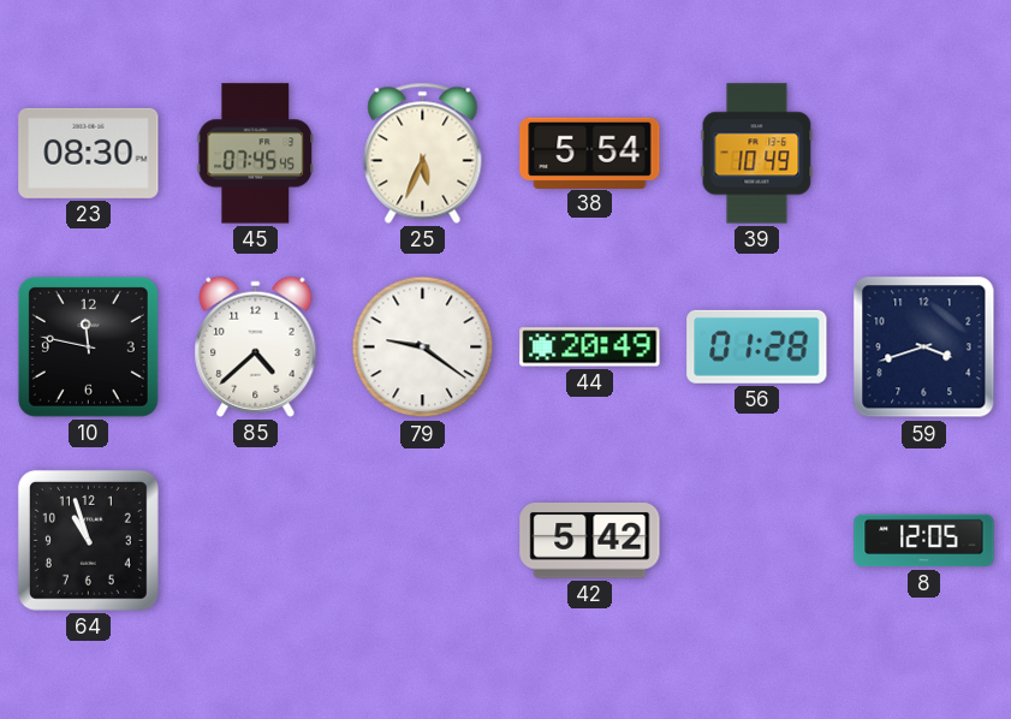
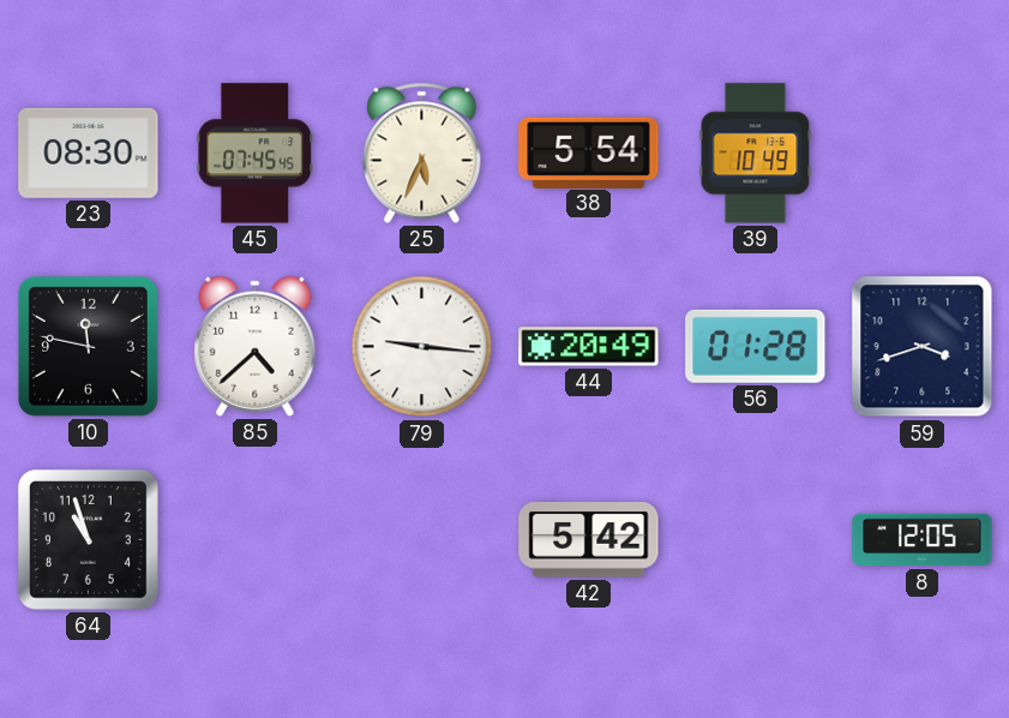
79: 9:21 -> 9:16
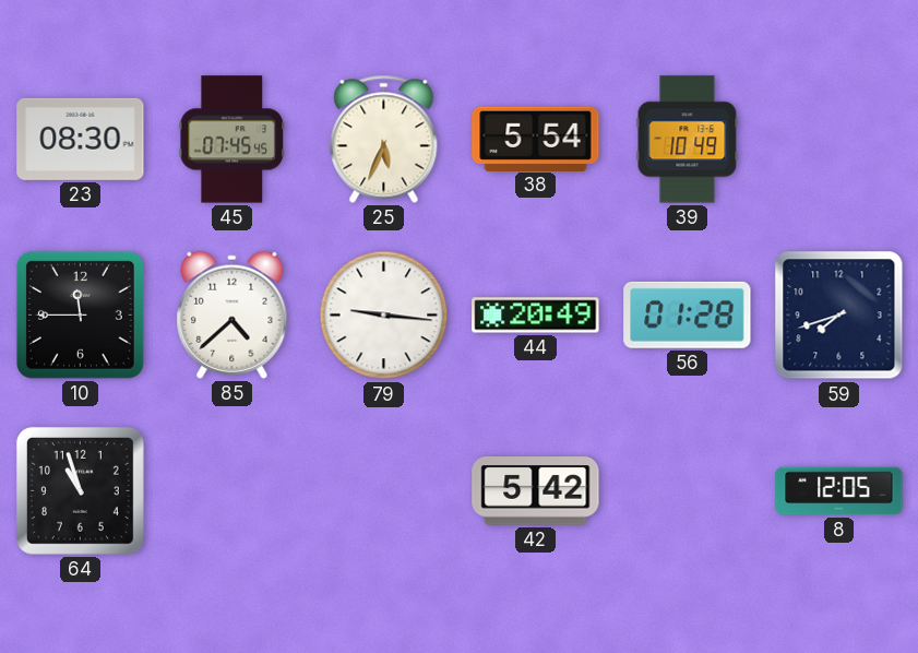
10: 11:47 -> 11:45
59: 3:42 -> 7:42
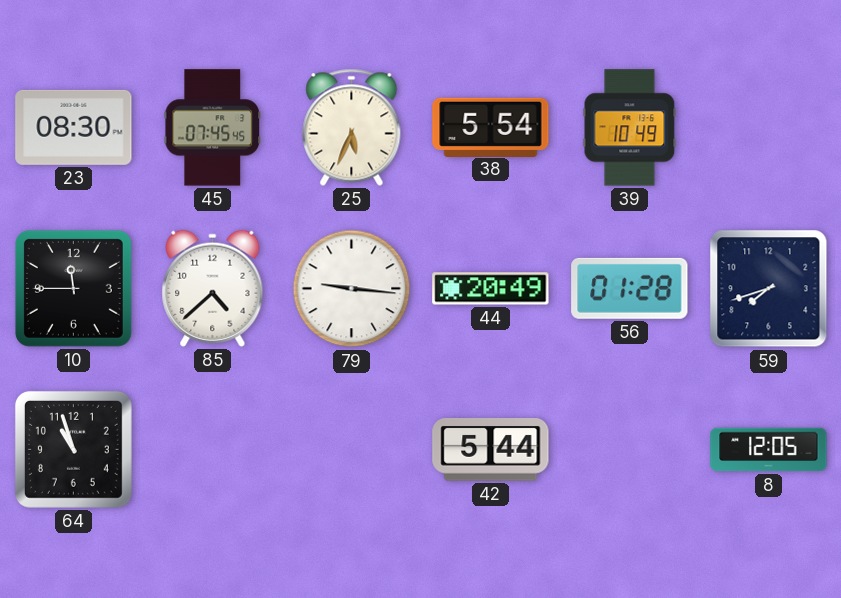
42: 5:42 -> 5:44
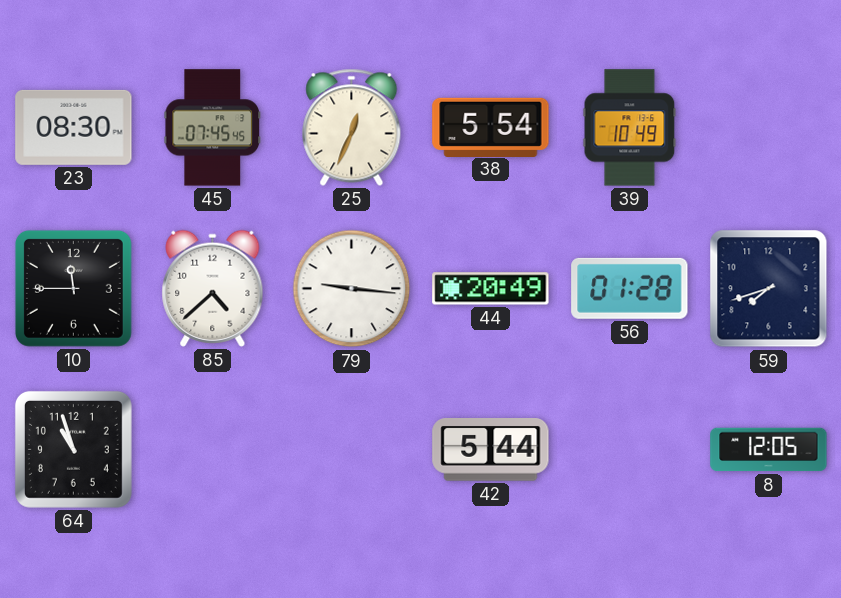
25: 5:34 -> 12:34
